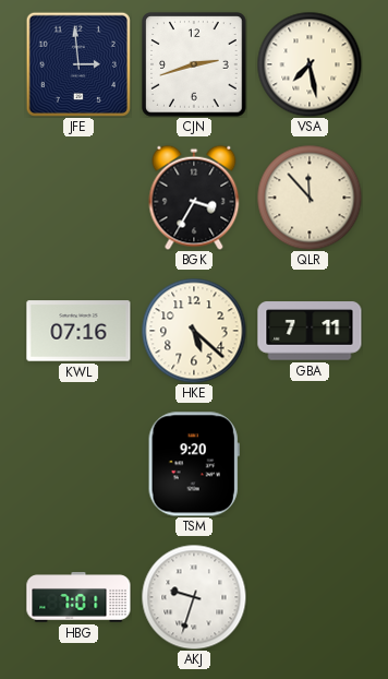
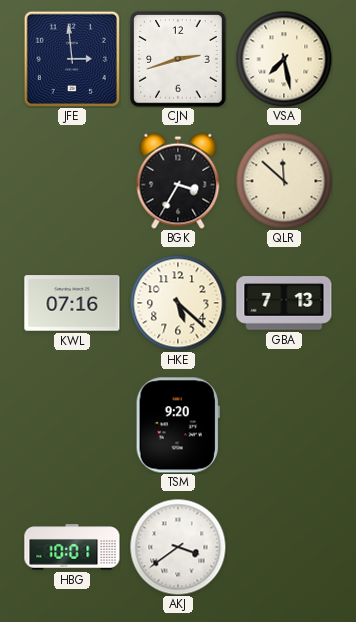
QLR: 11:53 -> 11:52
GBA: 7:11 -> 7:13
HBG: 7:01 -> 10:01
AKJ: 9:33 -> 3:39
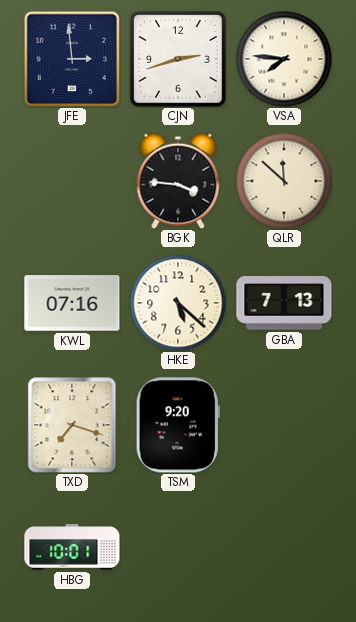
VSA: 7:28 -> 7:46
BGK: 3:35 -> 3:46
TXD: none -> 7:18
AKJ: 3:39 -> none
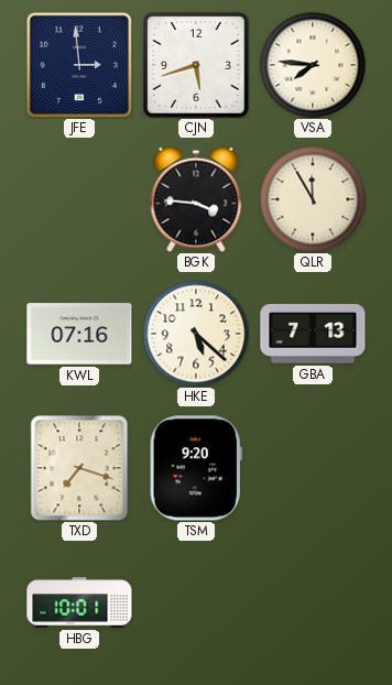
CJN: 2:42 -> 5:42
QLR: 11:52 -> 11:55
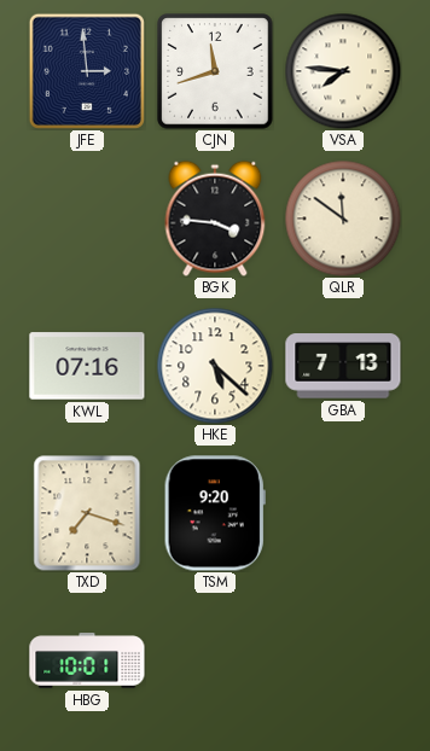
CJN: 5:42 -> 11:42
QLR: 11:55 -> 11:51
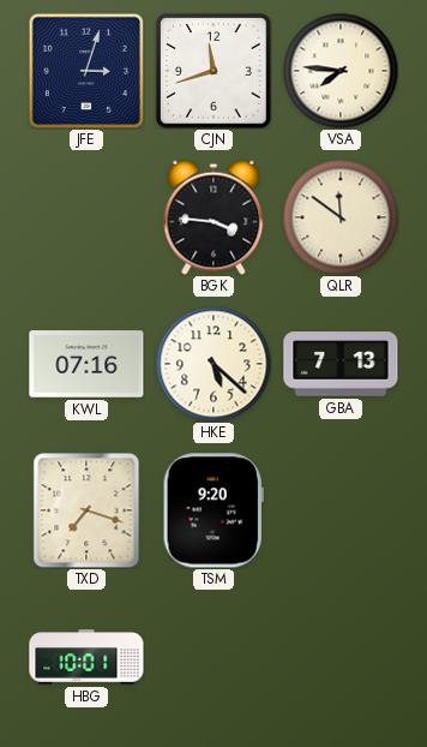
JFE: 2:59 -> 3:03
